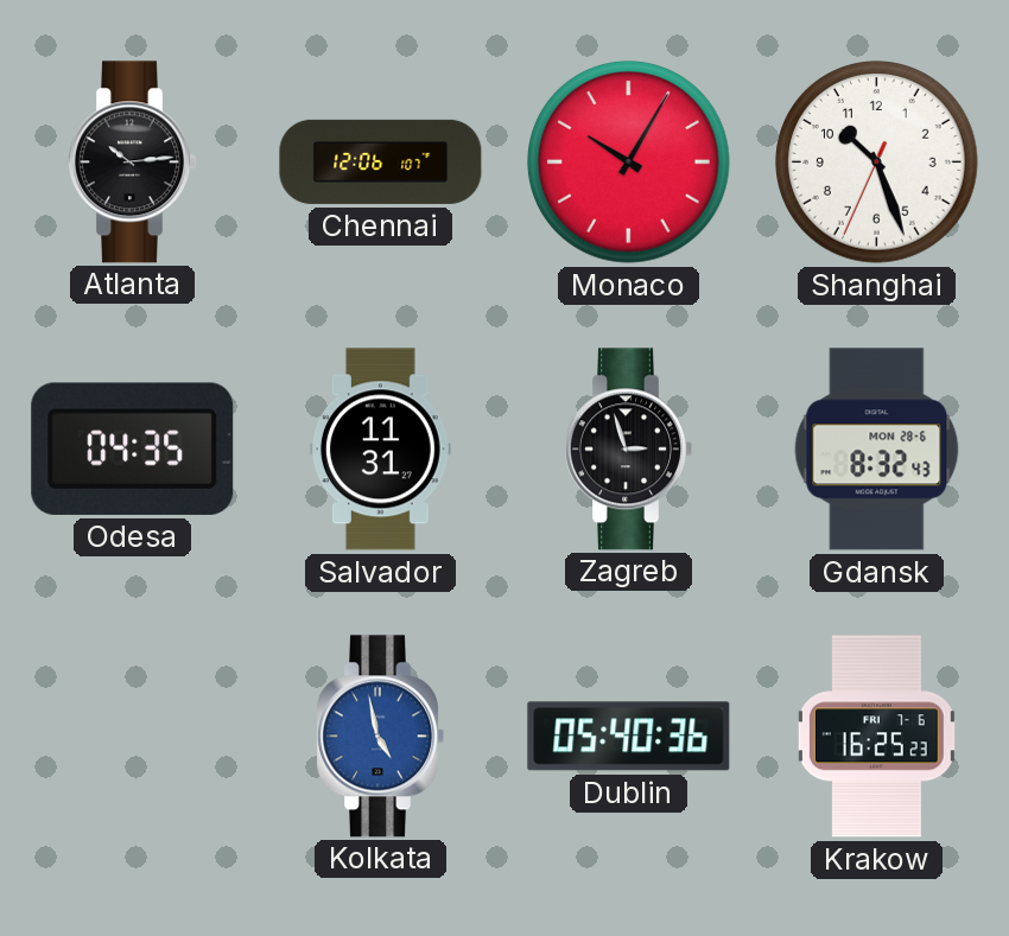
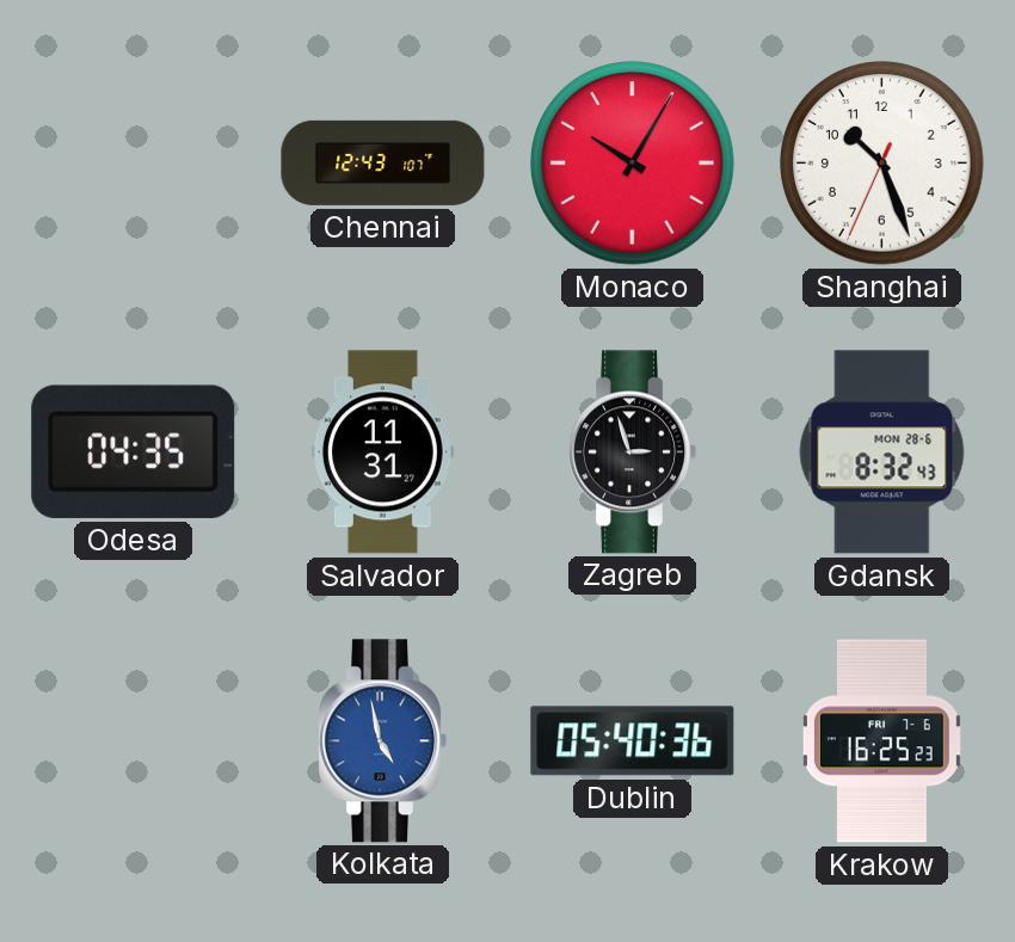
Atlanta: 10:14 -> none
Chennai: 12:06 -> 12:43
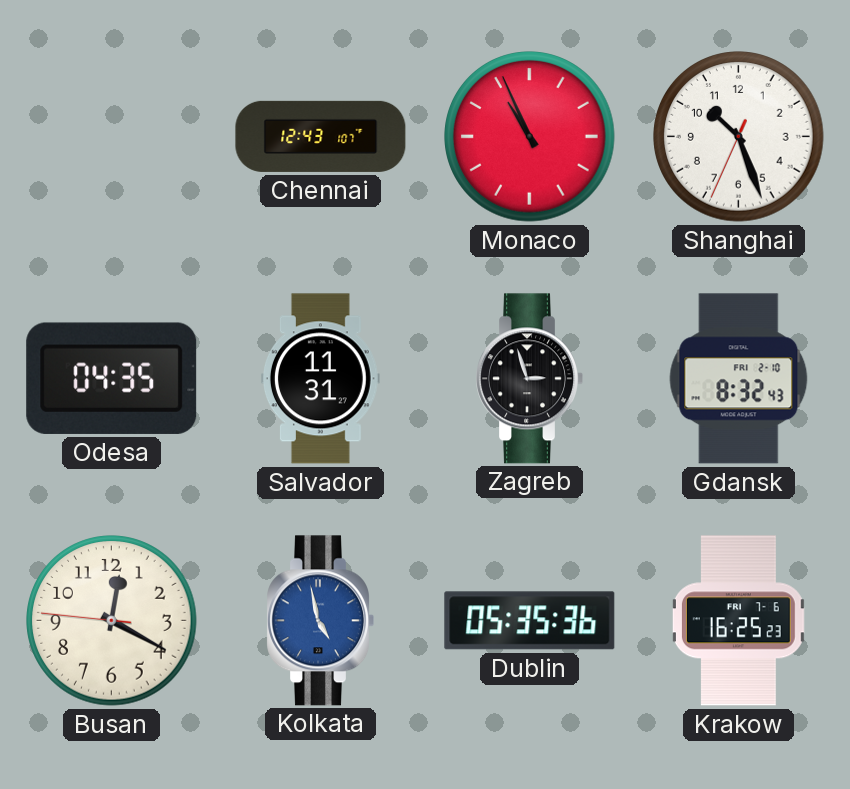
Monaco: 10:05 -> 10:56
Gdansk date: MON 28-6 -> FRI 2-10
Busan: none -> 12:19
Dublin: 05:40 -> 05:35
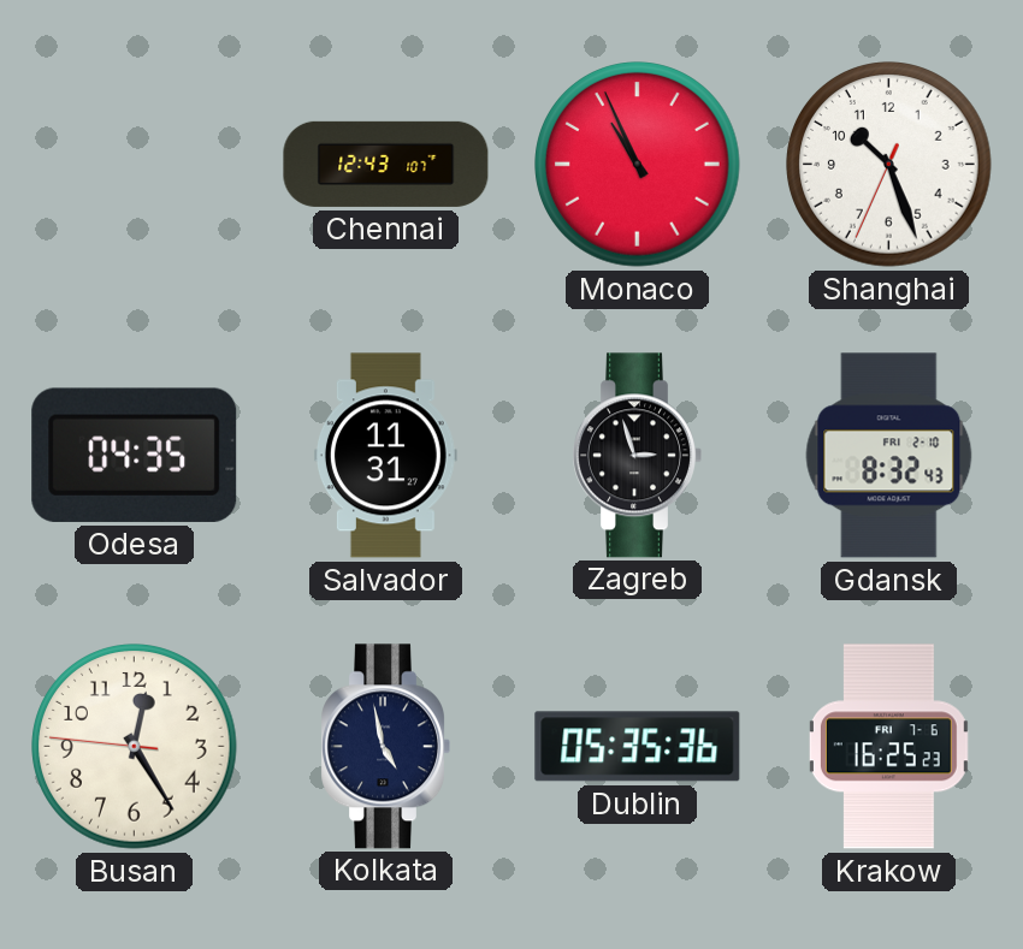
Busan: 12:19 -> 12:24
Kolkata dial: blue -> navy
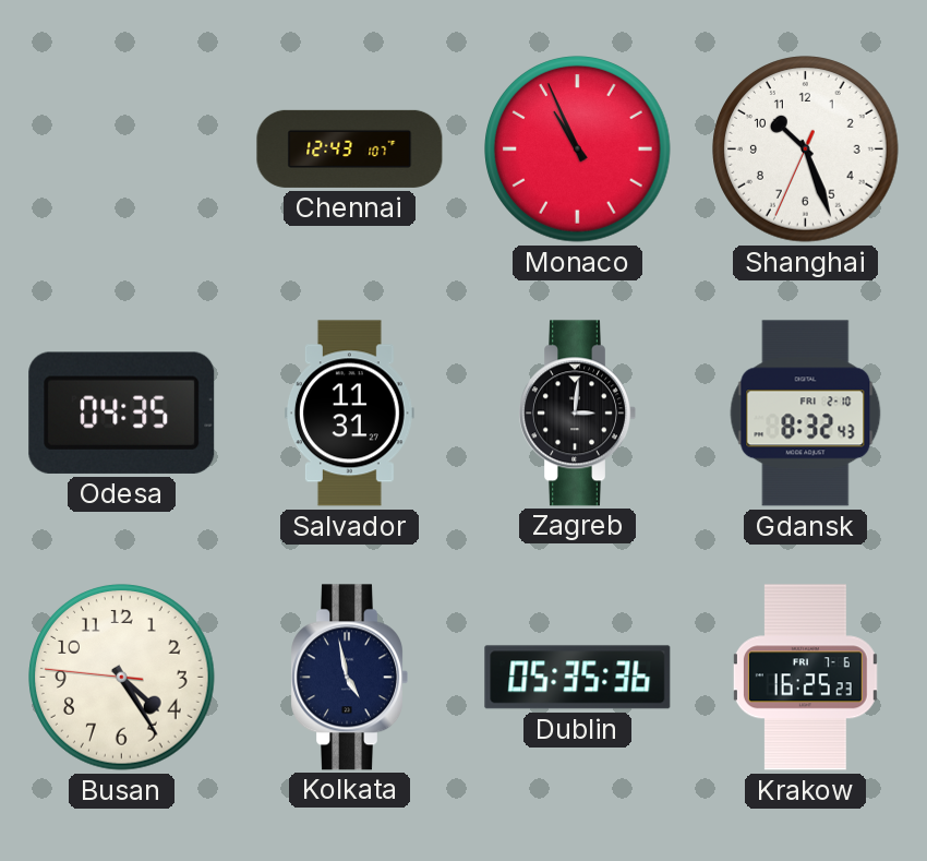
Zagreb: 2:57 -> 3:01
Busan: 12:24 -> 4:24
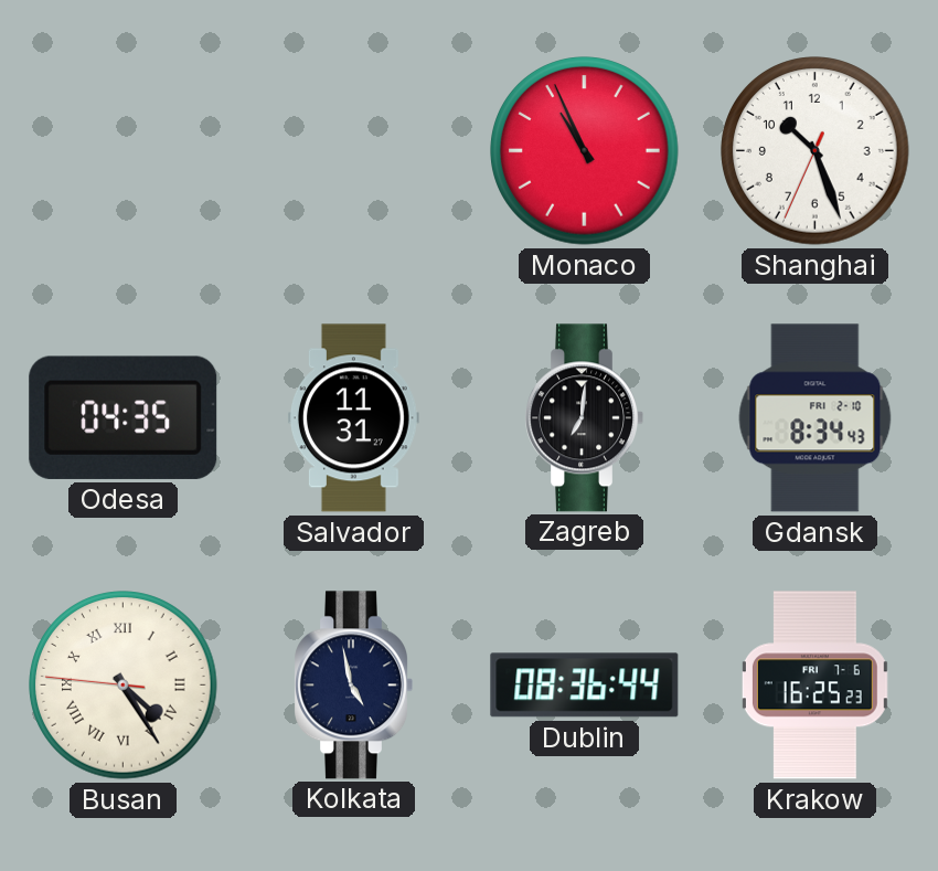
Chennai: 12:43 -> none
Zagreb: 3:01 -> 7:01
Gdansk: 8:32 -> 8:34
Busan numerals: Arabic -> Roman
Dublin: 05:35 -> 08:36
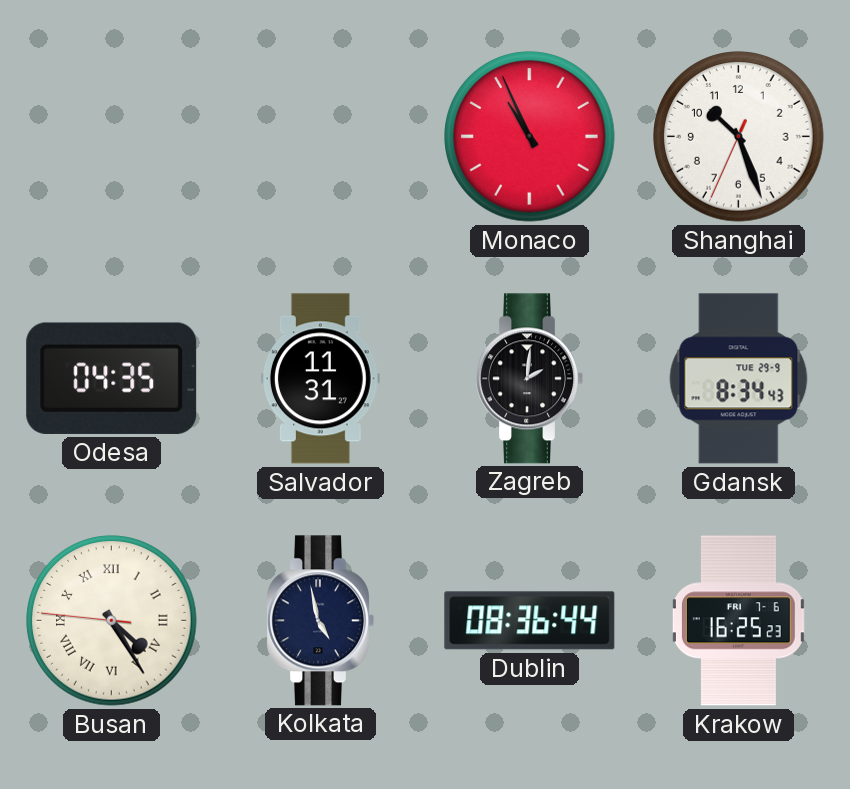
Zagreb: 7:01 -> 2:01
Gdansk date: FRI 2-10 -> TUE 29-9
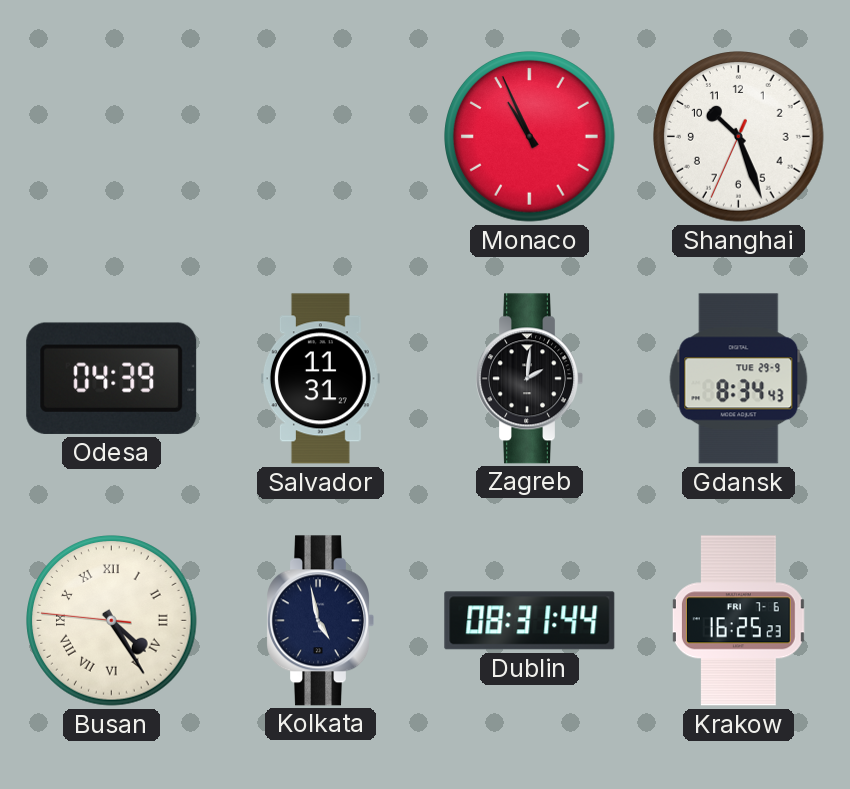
Odesa: 04:35 -> 04:39
Dublin: 08:36 -> 08:31
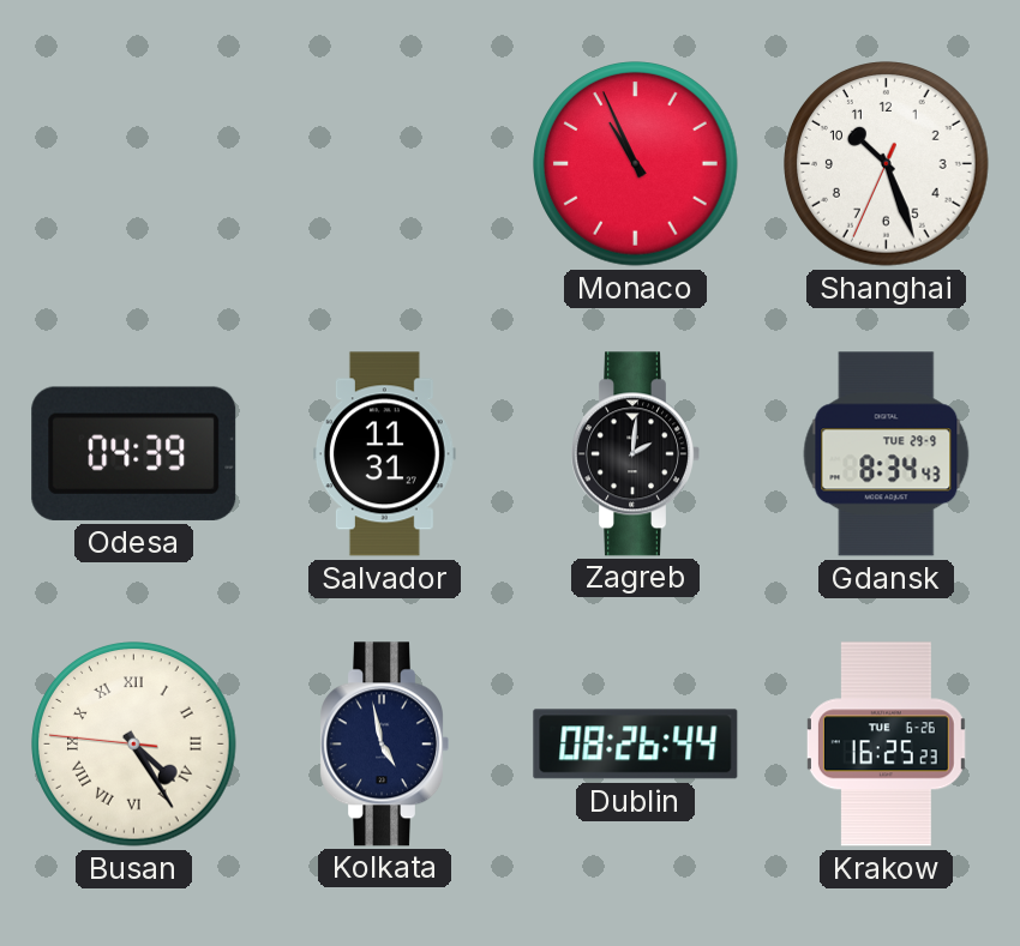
Dublin: 08:31 -> 08:26
Krakow date: FRI 7-6 -> TUE 6-26
